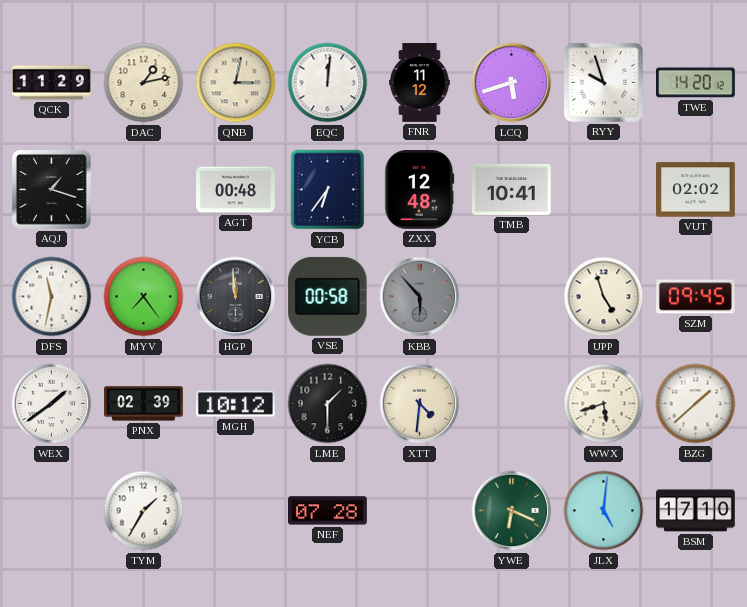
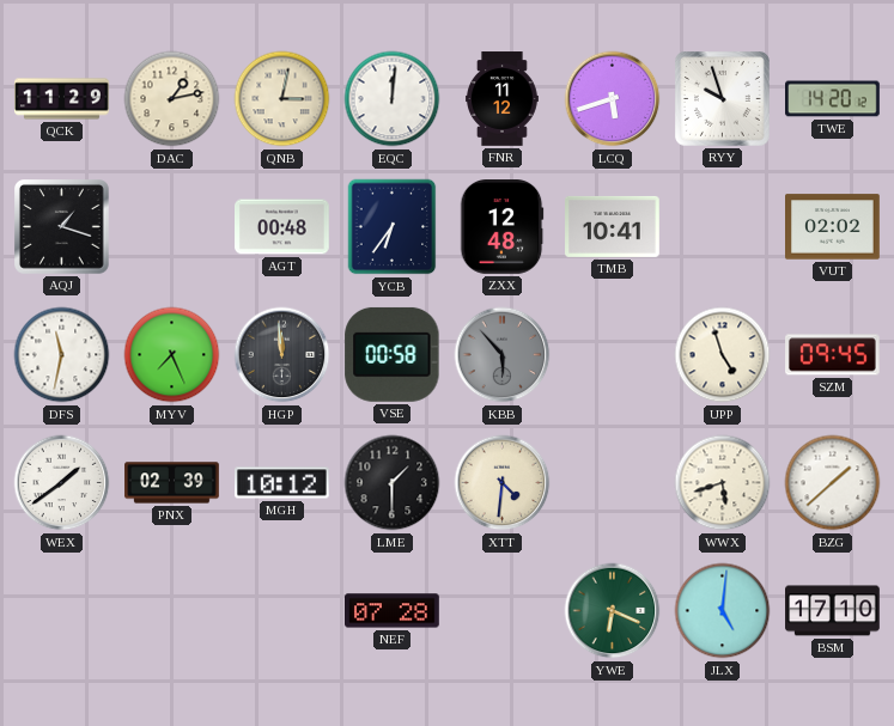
MYV: 7:24 -> 7:26
TYM: 1:35 -> none
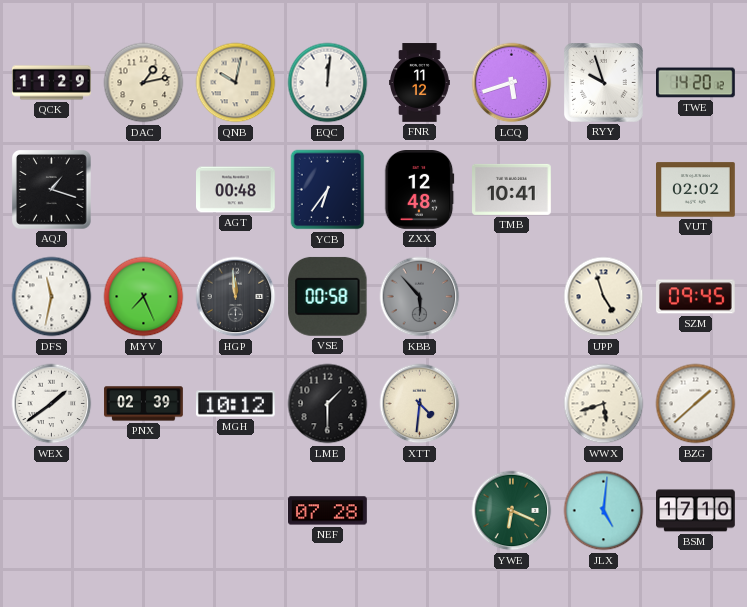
QNB: 3:02 -> 10:02
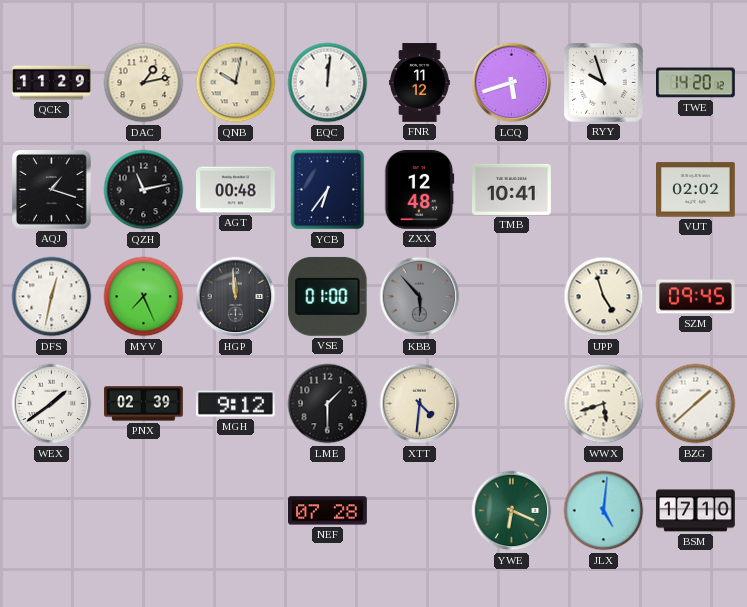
QZH: none -> 11:13
DFS: 11:32 -> 12:32
VSE: 00:58 -> 01:00
MGH: 10:12 -> 9:12
